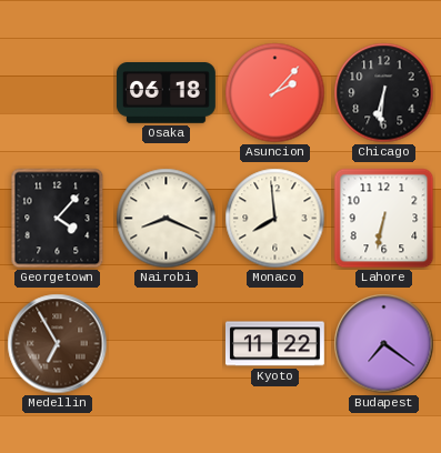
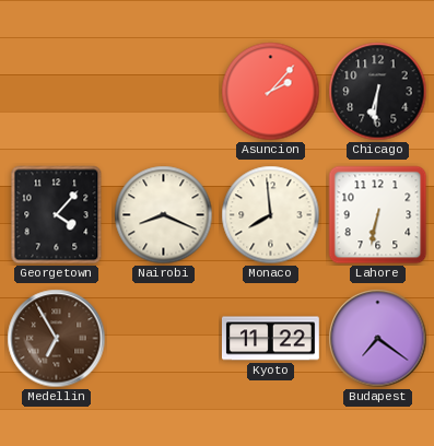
Osaka: 06:18 -> none
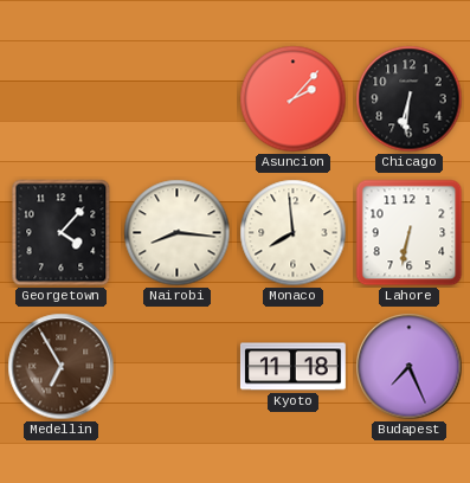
Nairobi: 8:19 -> 8:16
Kyoto: 11:22 -> 11:18
Budapest: 7:21 -> 7:26
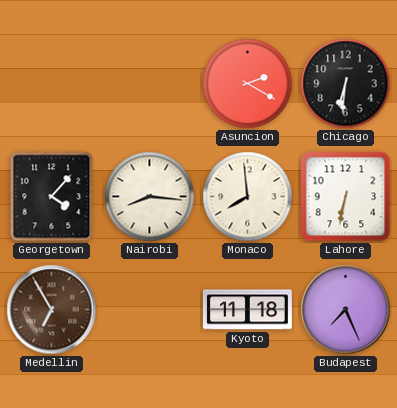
Asuncion: 2:07 -> 2:20
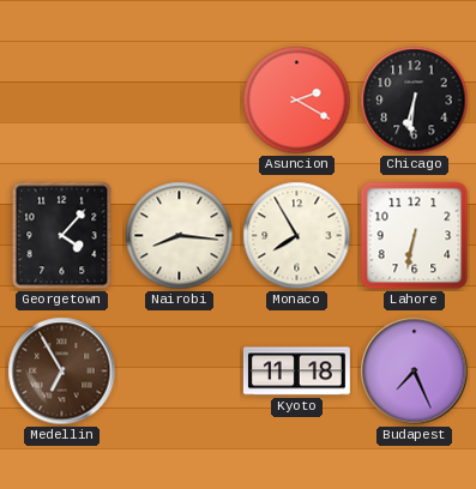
Monaco: 7:59 -> 7:55
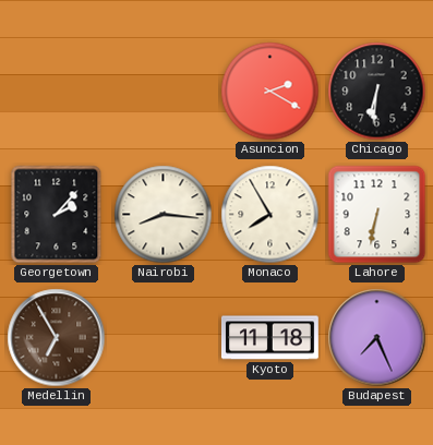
Georgetown: 4:07 -> 2:07
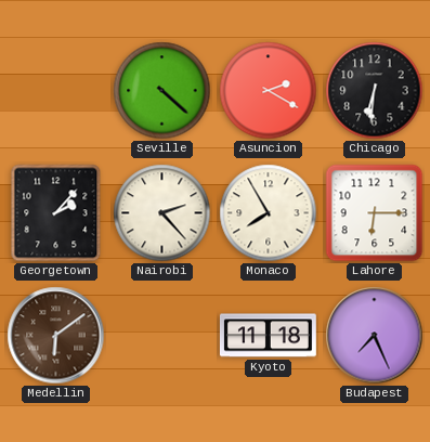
Seville: none -> 4:22
Nairobi: 8:16 -> 2:23
Lahore: 6:32 -> 6:15
Medellin: 6:55 -> 6:09
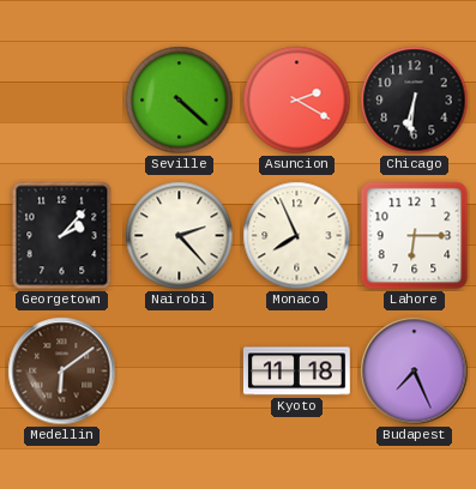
Monaco: 7:55 -> 7:56
